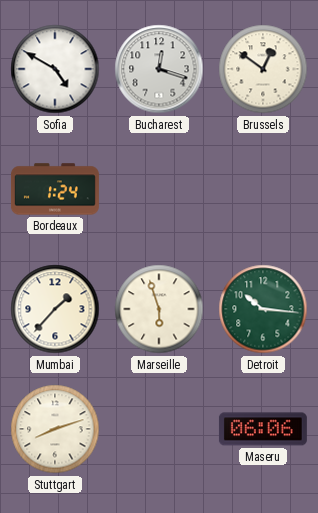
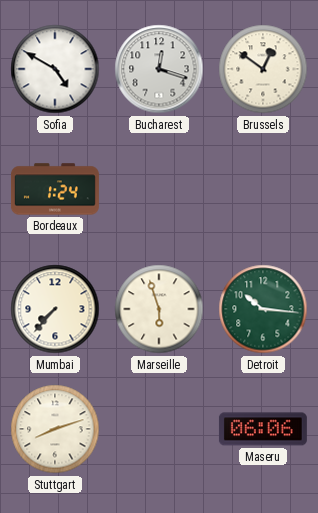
Mumbai: 1:37 -> 7:37
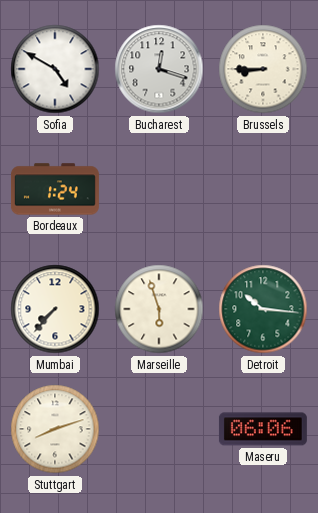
Brussels: 12:51 -> 8:45
